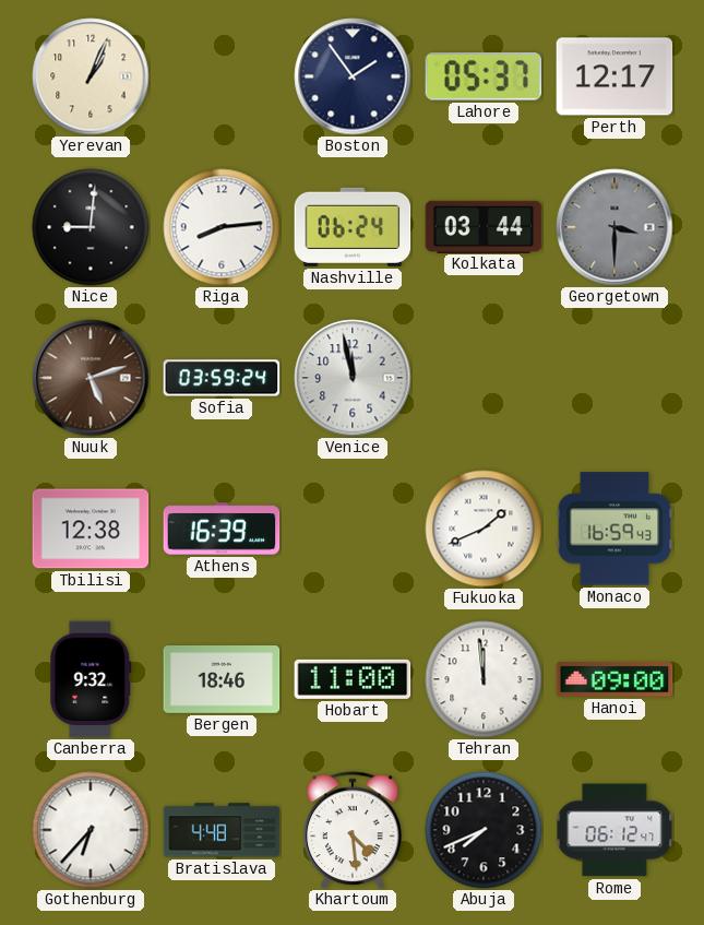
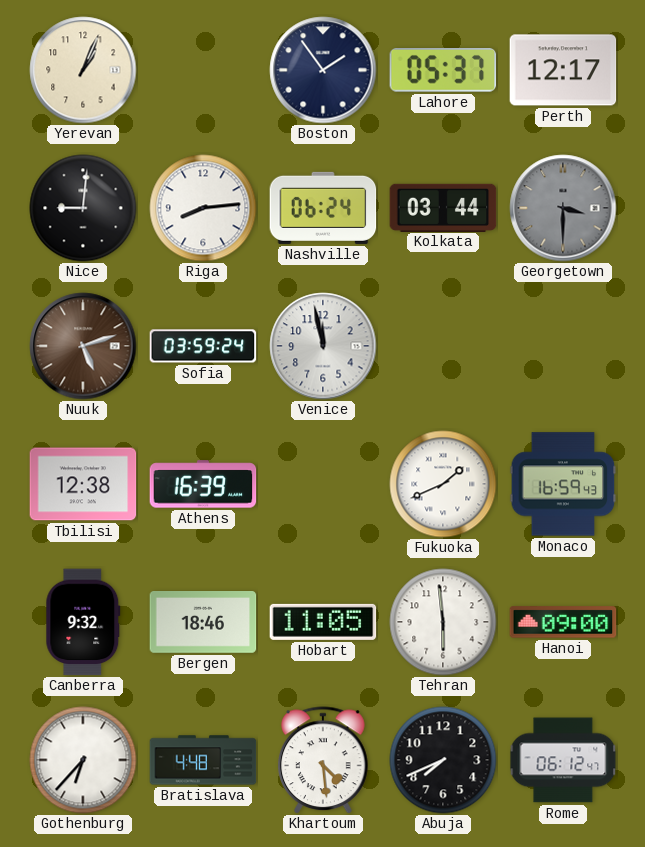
Hobart: 11:00 -> 11:05
Tehran: 11:59 -> 5:59
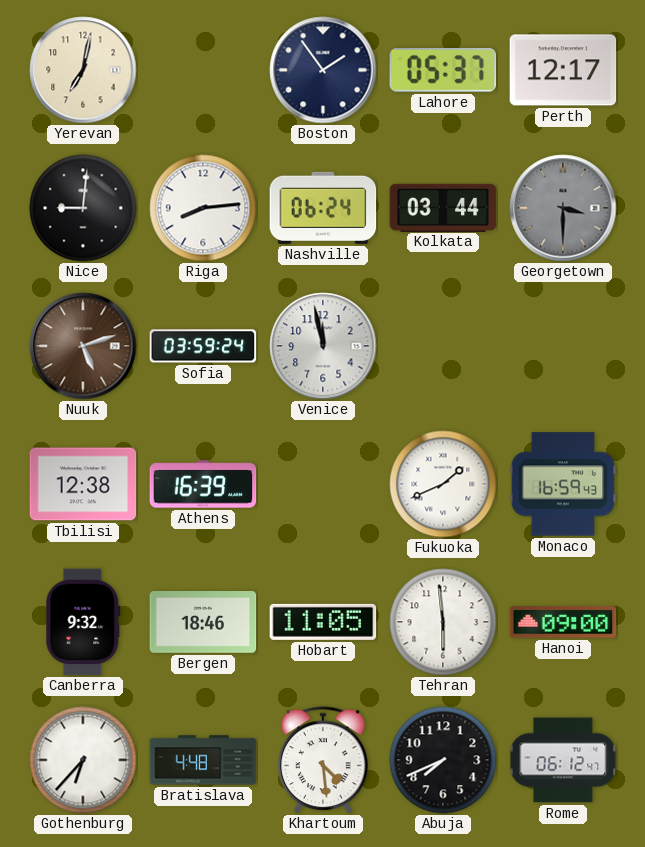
Yerevan: 1:04 -> 7:02
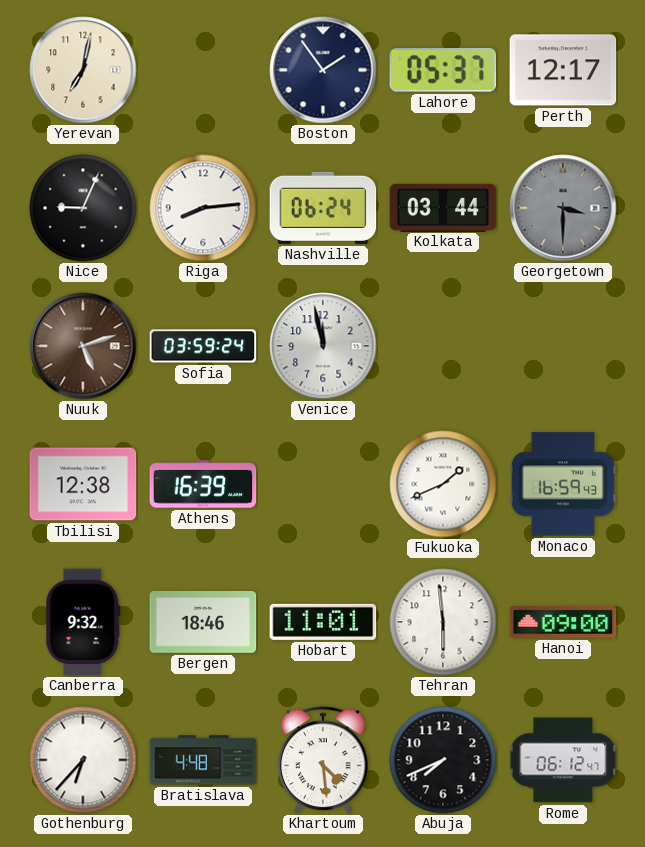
Nice: 9:01 -> 9:04
Hobart: 11:05 -> 11:01
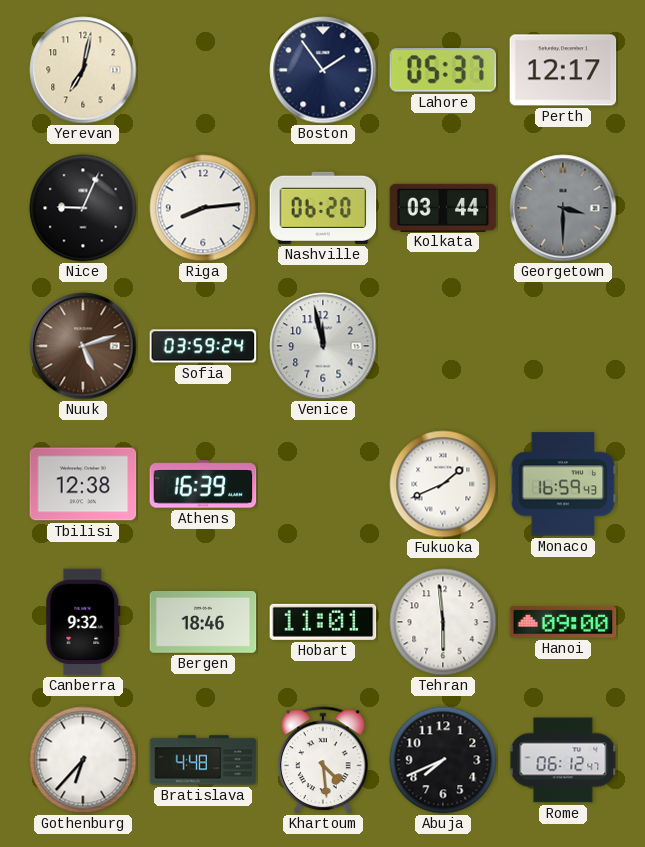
Nashville: 06:24 -> 06:20
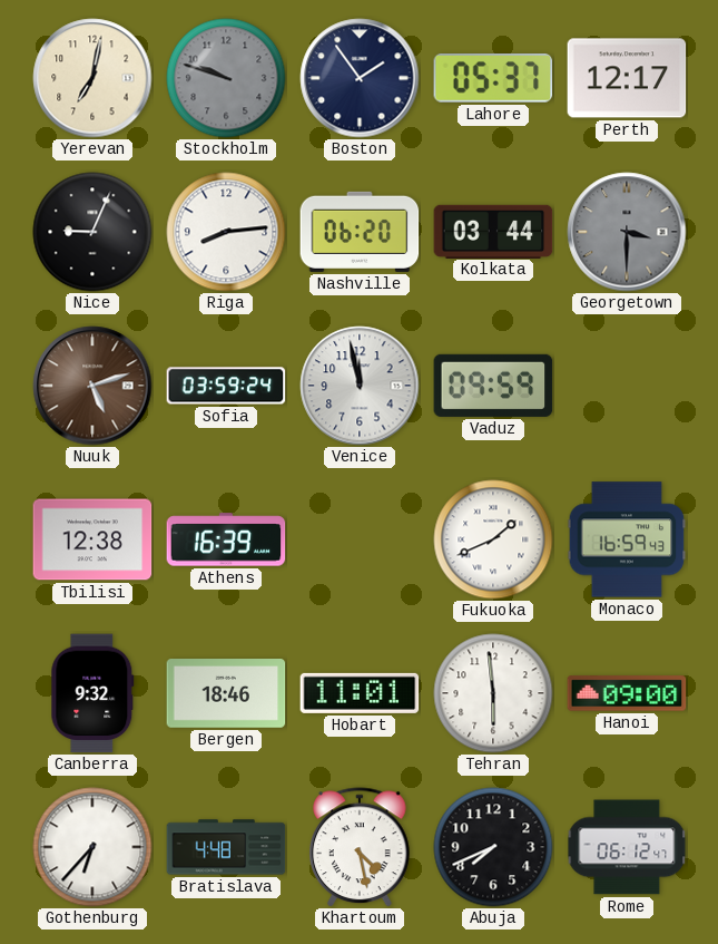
Stockholm: none -> 9:48
Vaduz: none -> 09:59
Khartoum: 4:29 -> 4:28
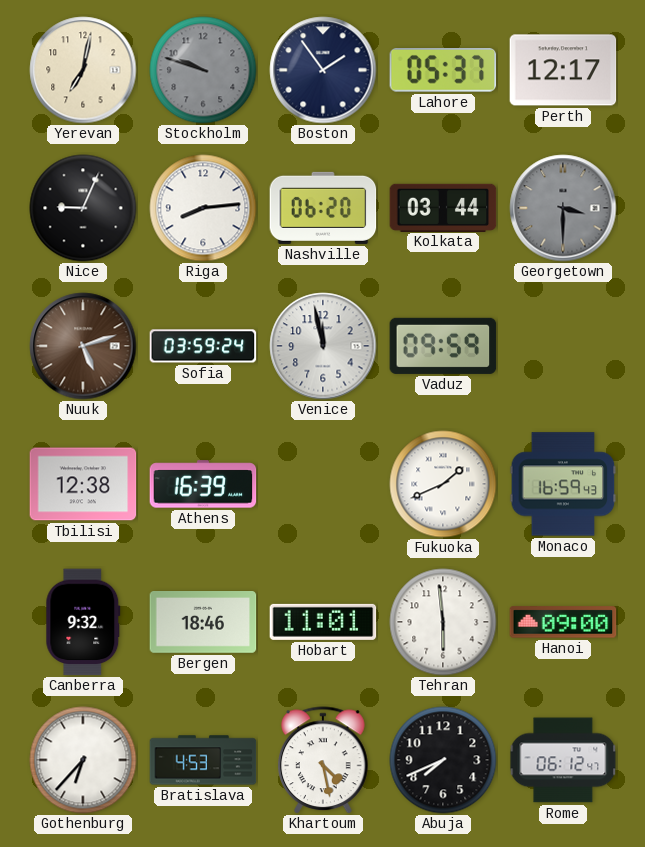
Bratislava: 4:48 -> 4:53
